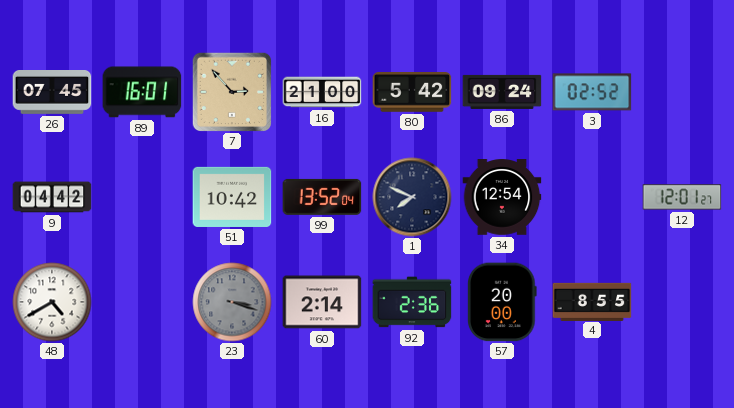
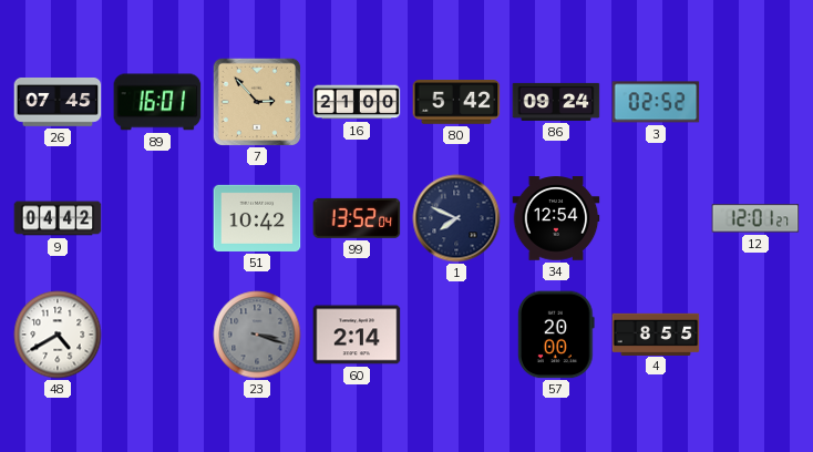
92: 2:36 -> none
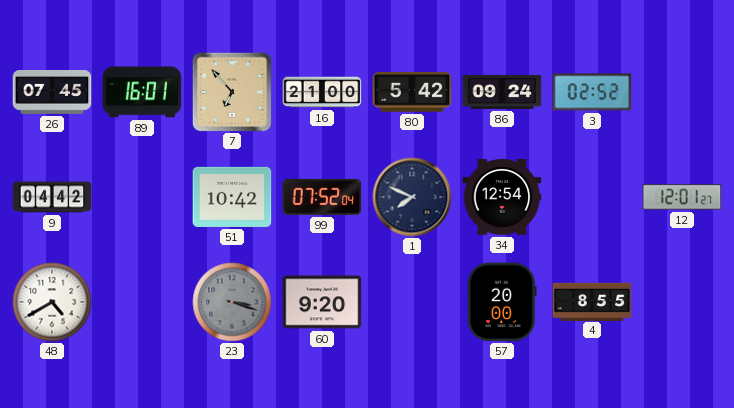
7: 2:53 -> 6:53
99: 13:52 -> 07:52
60: 2:14 -> 9:20
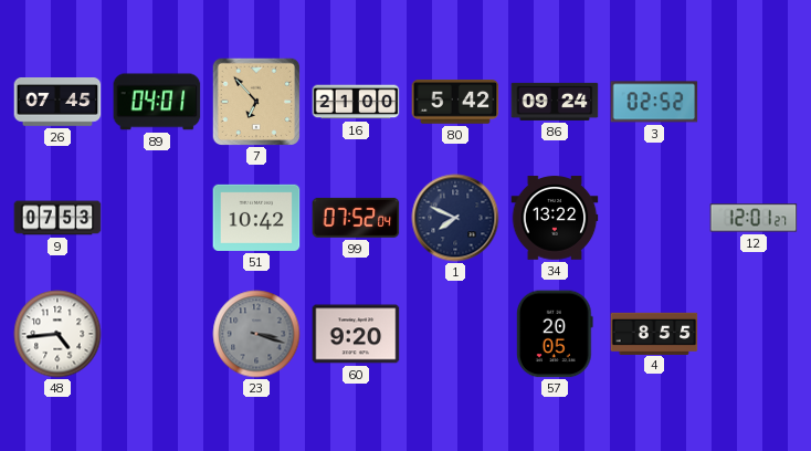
89: 16:01 -> 04:01
9: 04:42 -> 07:53
34: 12:54 -> 13:22
48: 4:40 -> 4:44
57: 20:00 -> 20:05
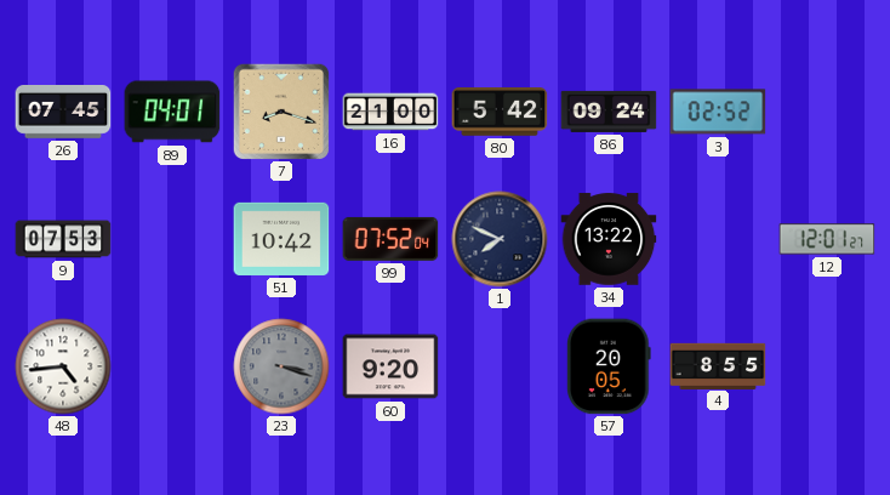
7: 6:53 -> 8:18
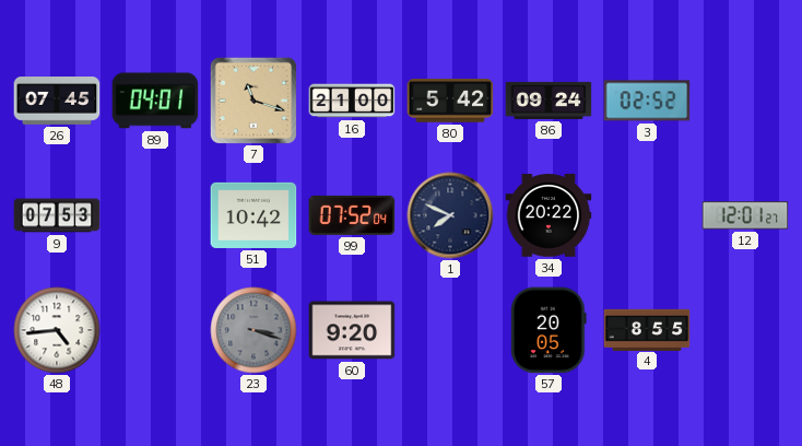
7: 8:18 -> 11:18
34: 13:22 -> 20:22
